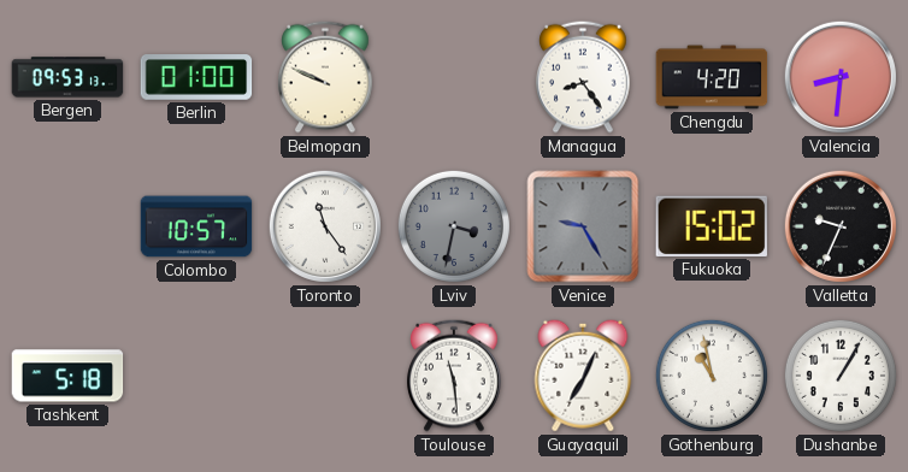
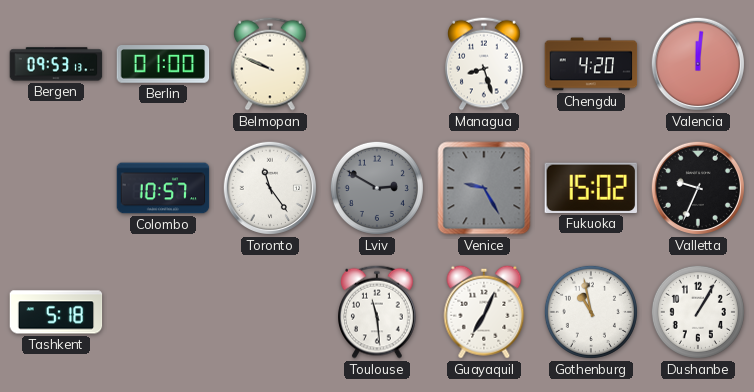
Managua: 8:24 -> 8:27
Valencia: 8:31 -> 12:01
Lviv: 3:32 -> 2:50
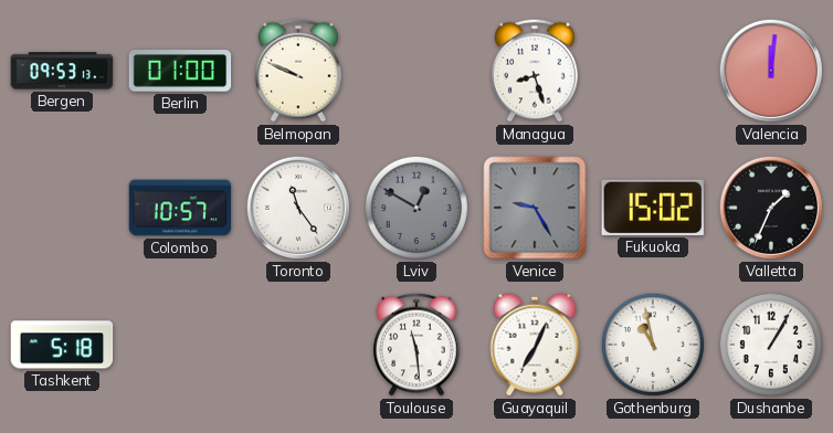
Chengdu: 4:20 -> none
Lviv: 2:50 -> 12:50
Valletta: 9:34 -> 1:34
